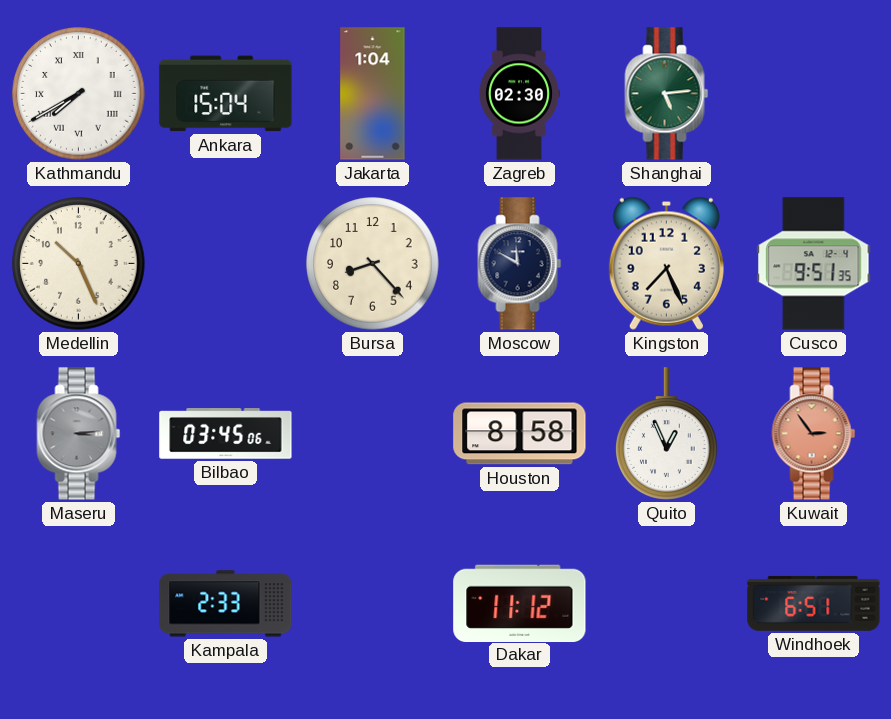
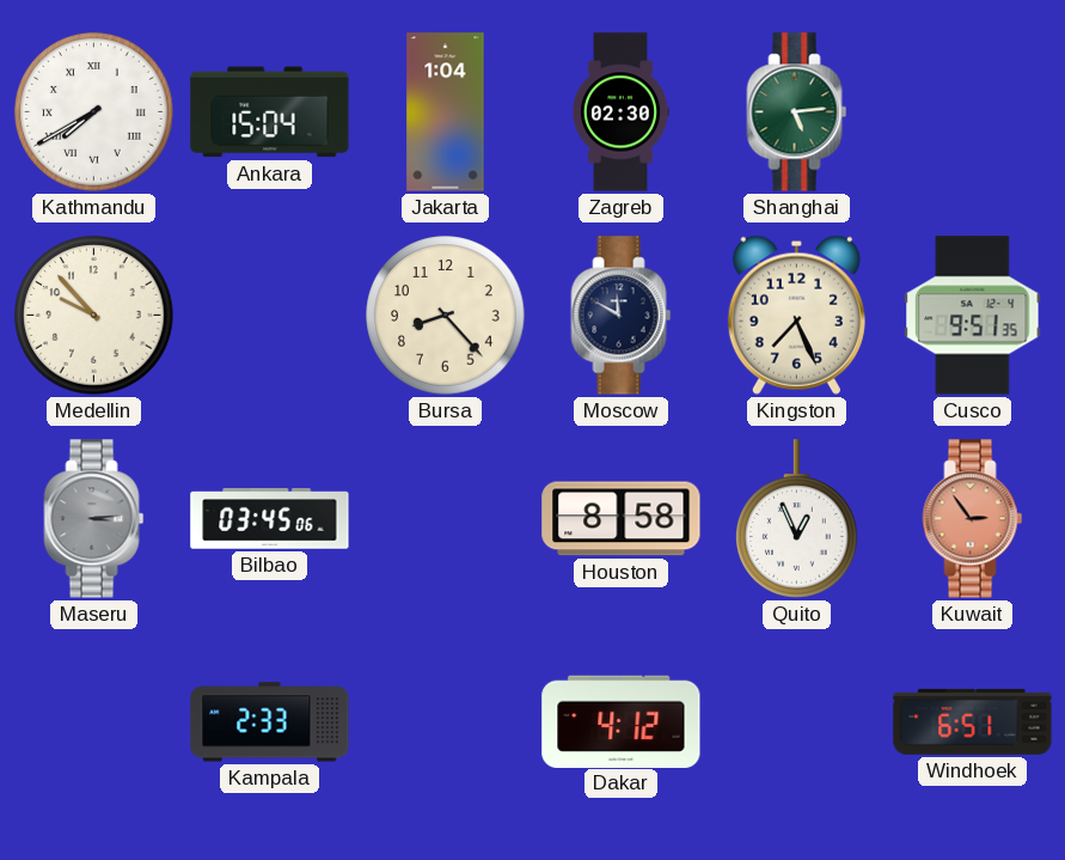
Medellin: 10:26 -> 9:53
Dakar: 11:12 -> 4:12
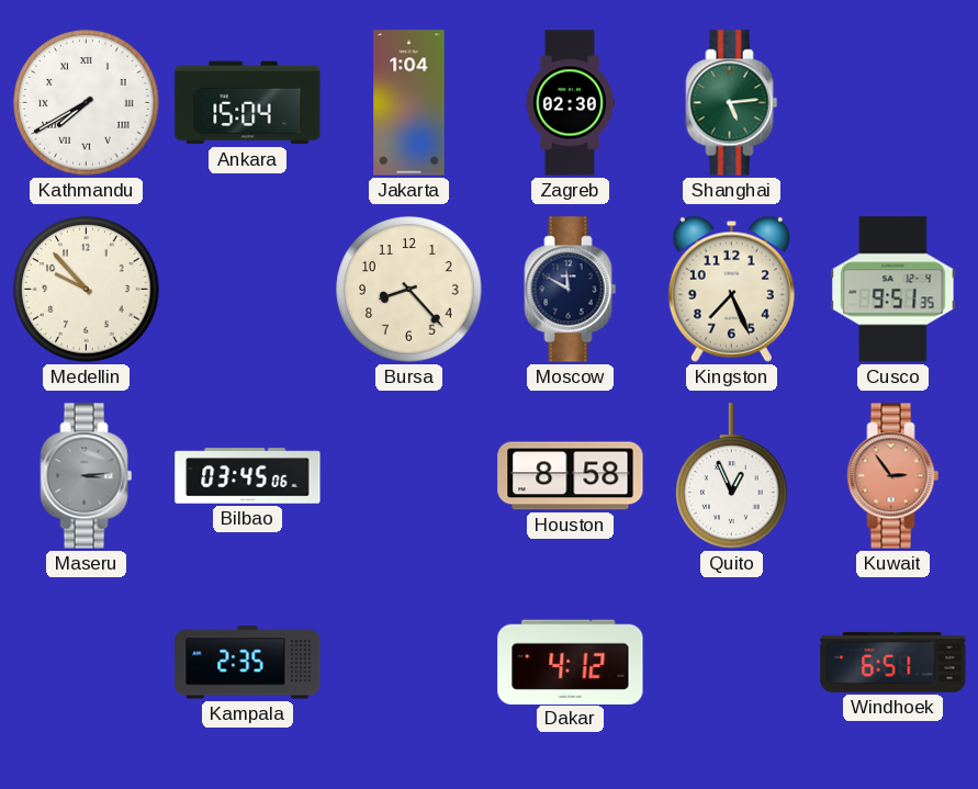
Kampala: 2:33 -> 2:35
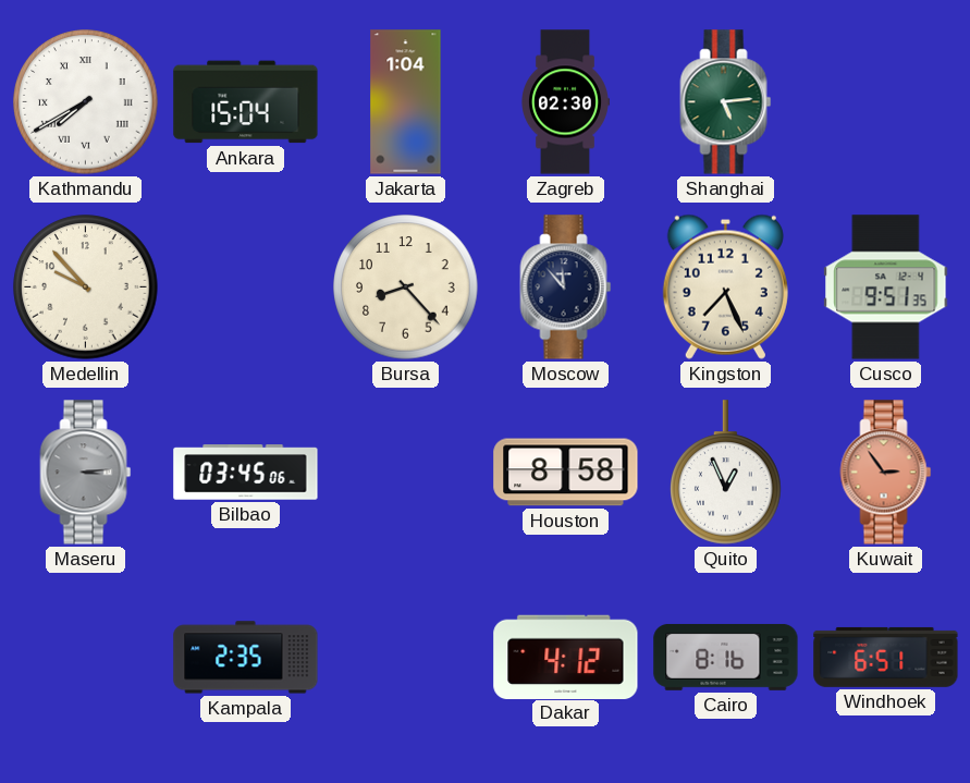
Moscow: 11:50 -> 11:53
Cairo: none -> 8:16
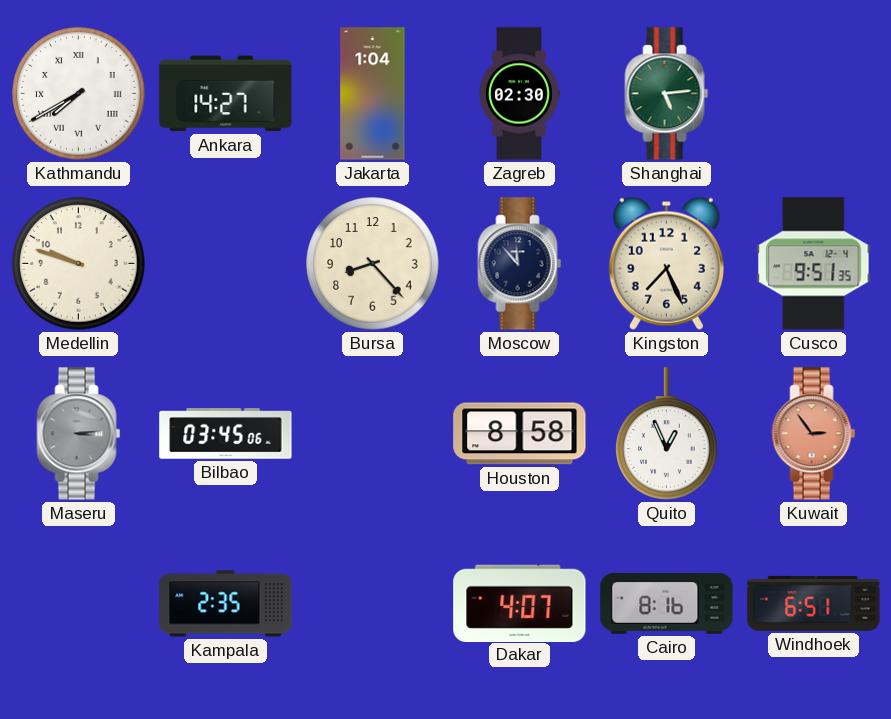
Ankara: 15:04 -> 14:27
Medellin: 9:53 -> 9:48
Dakar: 4:12 -> 4:07
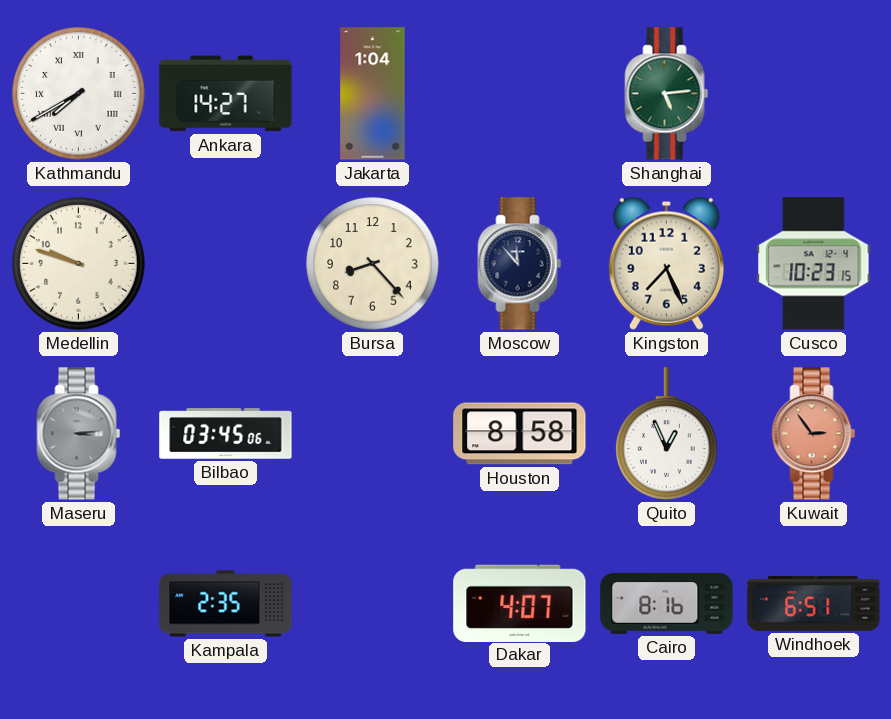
Zagreb: 02:30 -> none
Cusco: 9:51 -> 10:23
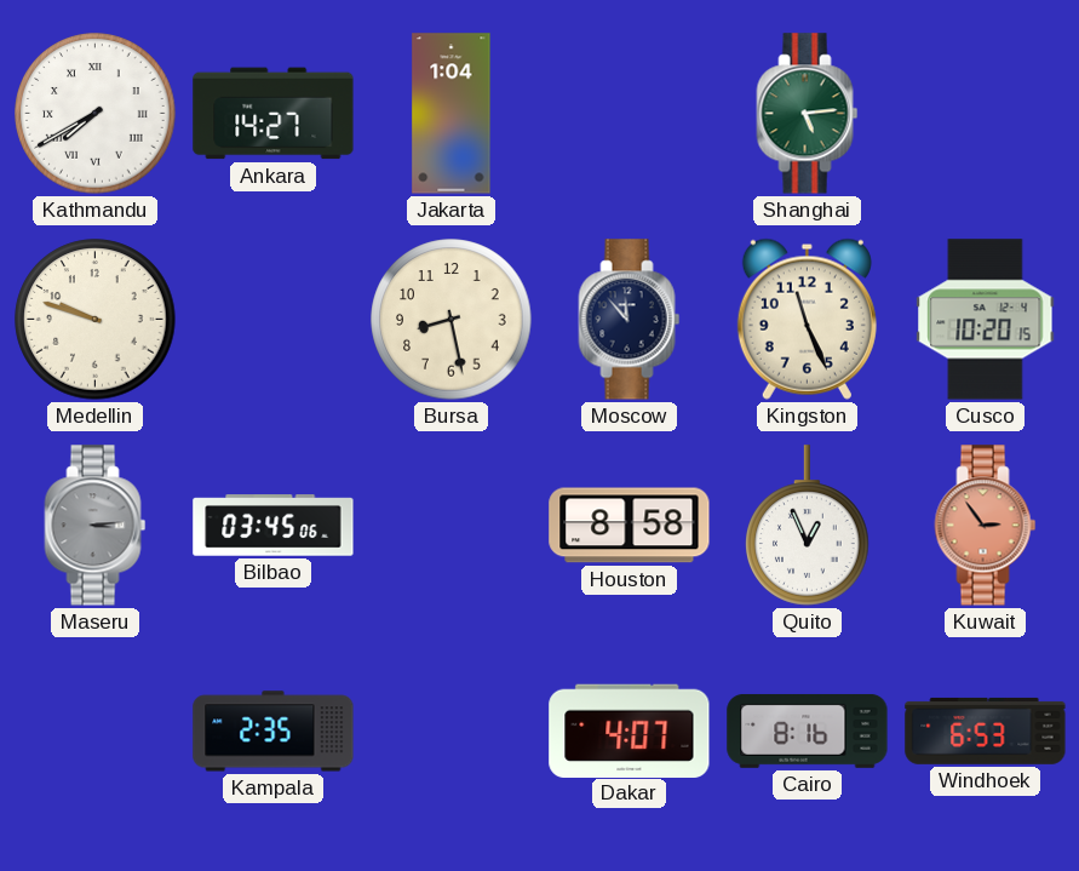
Bursa: 8:23 -> 8:28
Kingston: 7:26 -> 11:26
Cusco: 10:23 -> 10:20
Windhoek: 6:51 -> 6:53
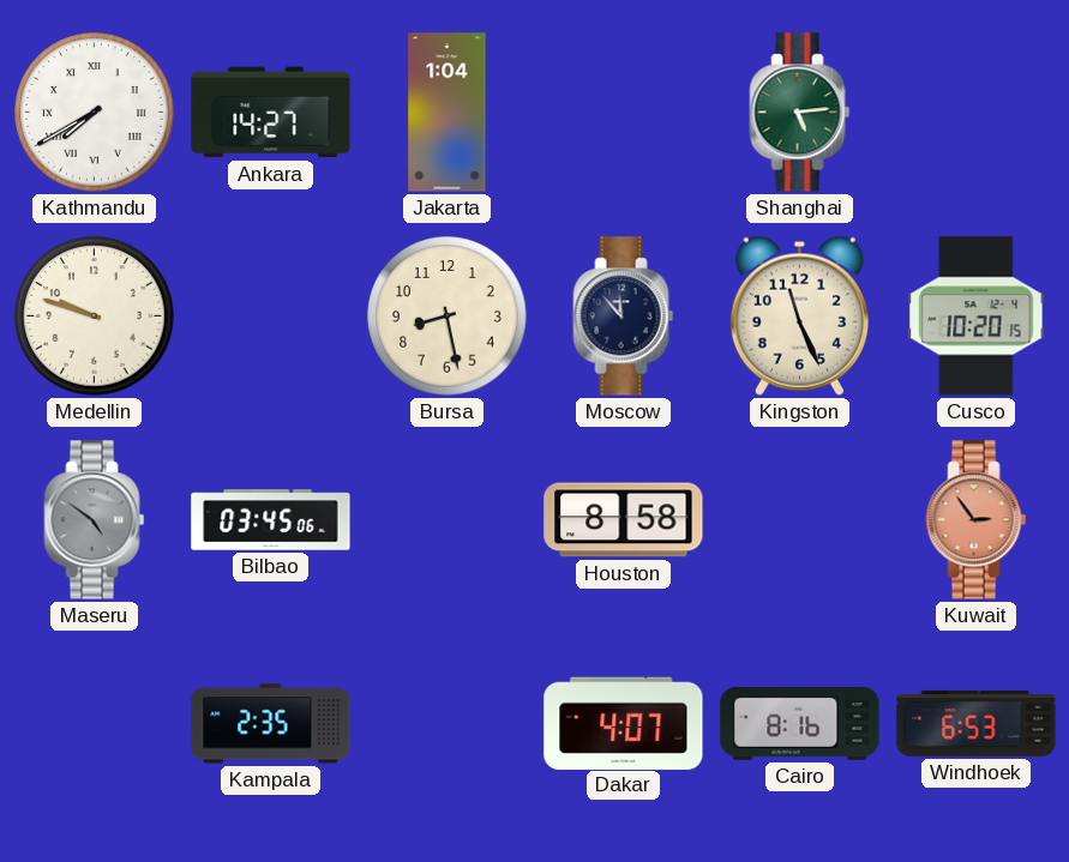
Maseru: 3:14 -> 4:51
Quito: 12:56 -> none
